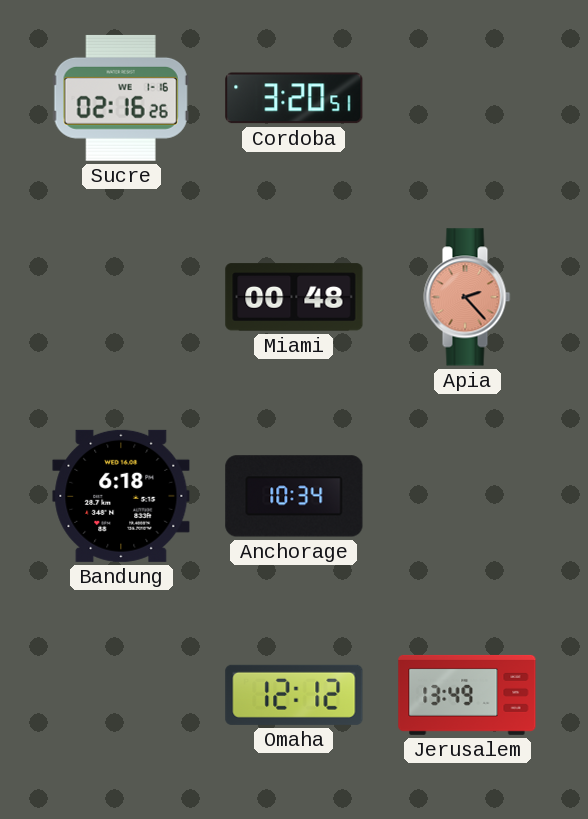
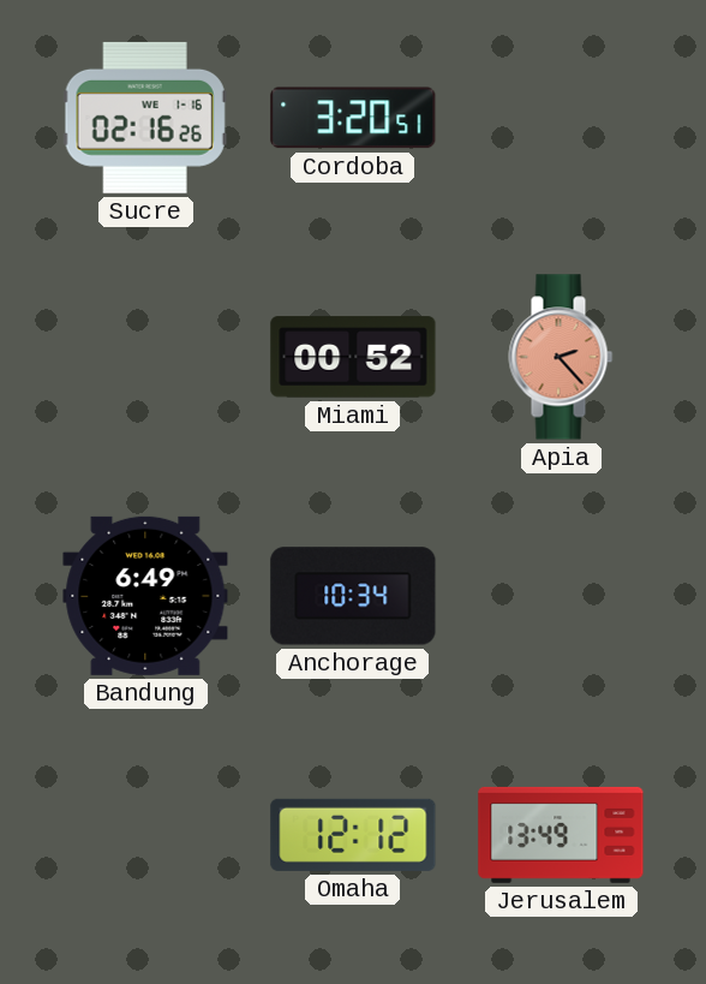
Miami: 00:48 -> 00:52
Bandung: 6:18 -> 6:49
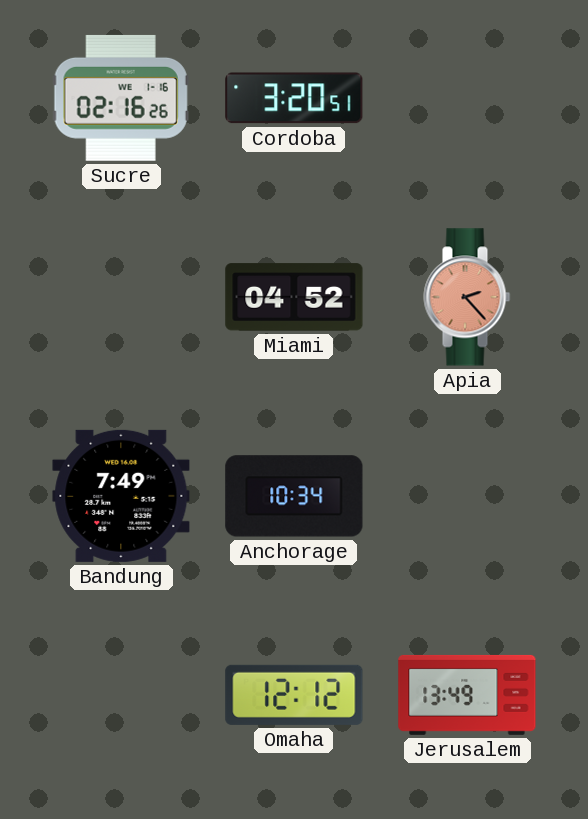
Miami: 00:52 -> 04:52
Bandung: 6:49 -> 7:49
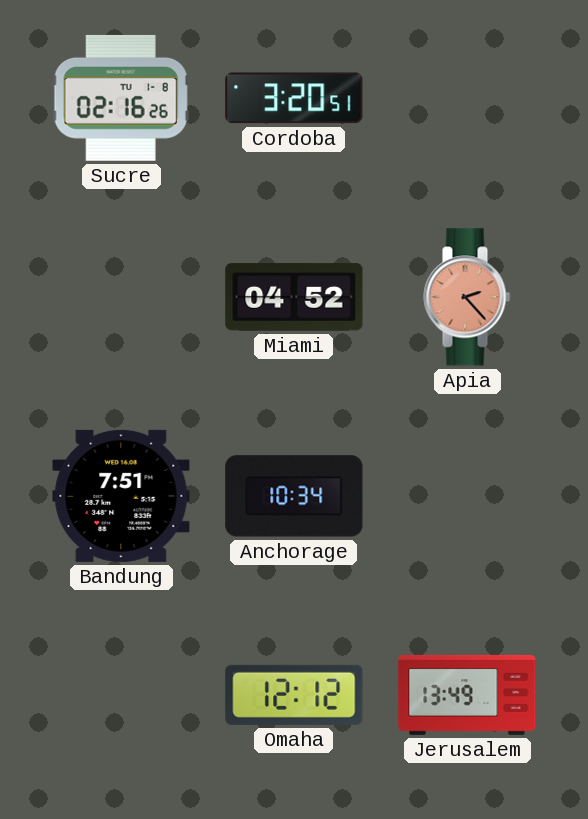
Sucre date: WE 1-16 -> TU 1-8
Bandung: 7:49 -> 7:51
